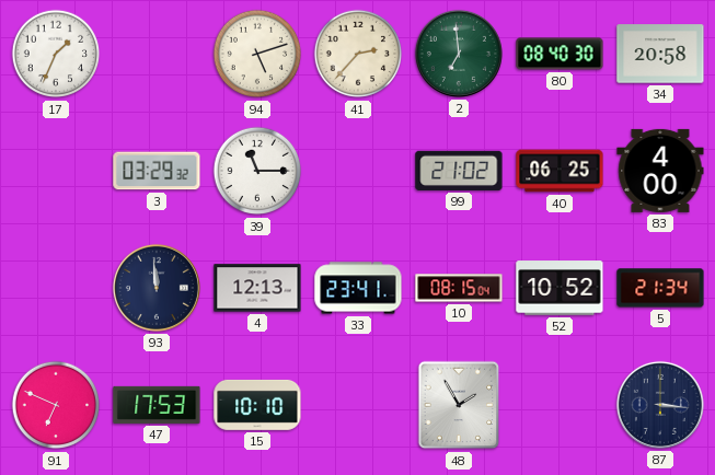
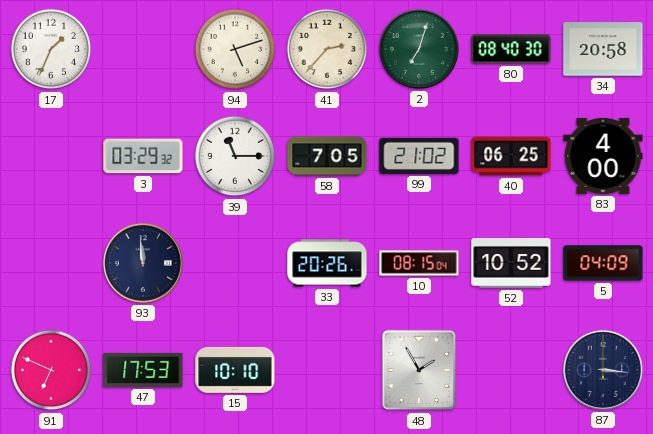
2: 6:59 -> 7:03
58: none -> 7:05
4: 12:13 -> none
33: 23:41 -> 20:26
5: 21:34 -> 04:09
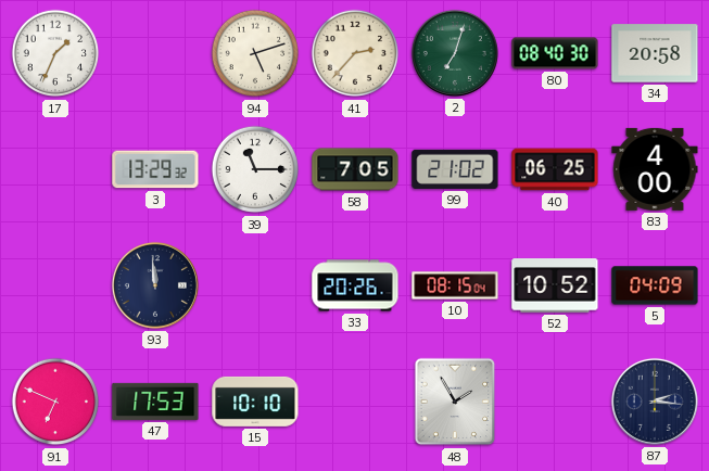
3: 03:29 -> 13:29
87: 3:16 -> 2:16
